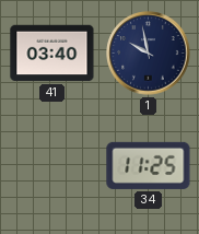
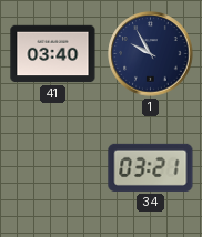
1: 9:58 -> 9:55
34: 11:25 -> 03:21
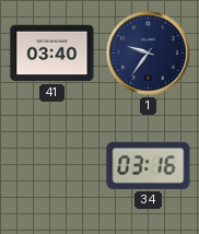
1: 9:55 -> 9:36
34: 03:21 -> 03:16
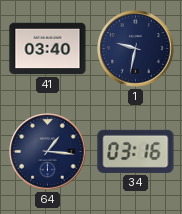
1: 9:36 -> 9:32
64: none -> 1:16
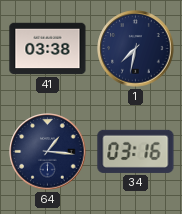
41: 03:40 -> 03:38
1: 9:32 -> 7:32
